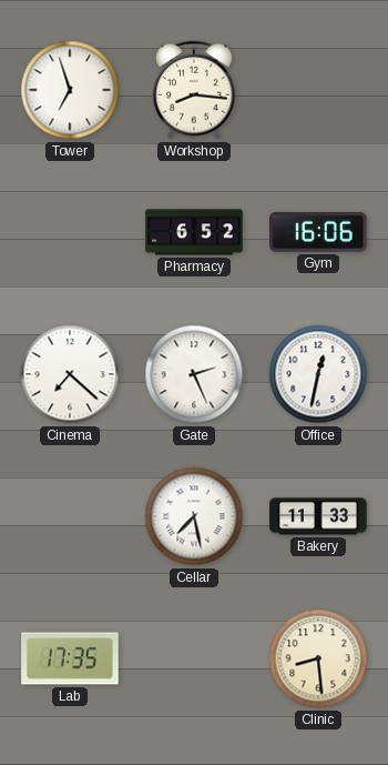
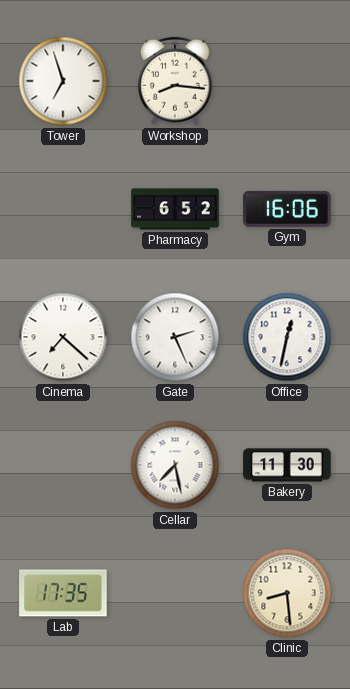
Bakery: 11:33 -> 11:30
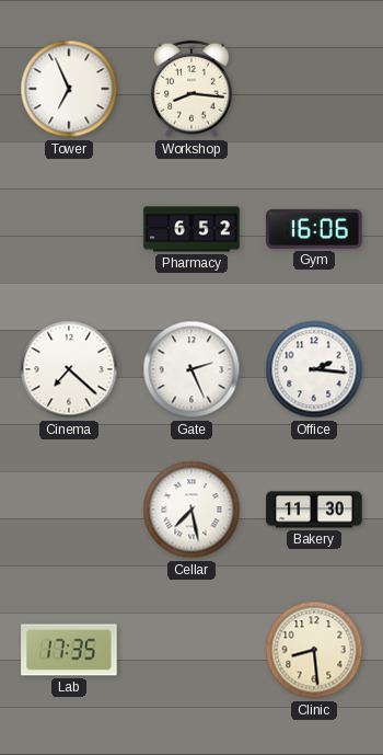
Tower: 6:57 -> 6:56
Office: 12:32 -> 2:16
